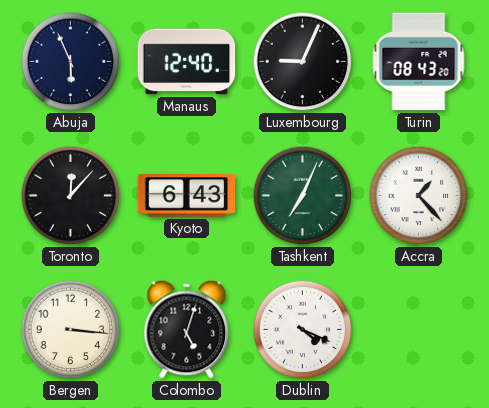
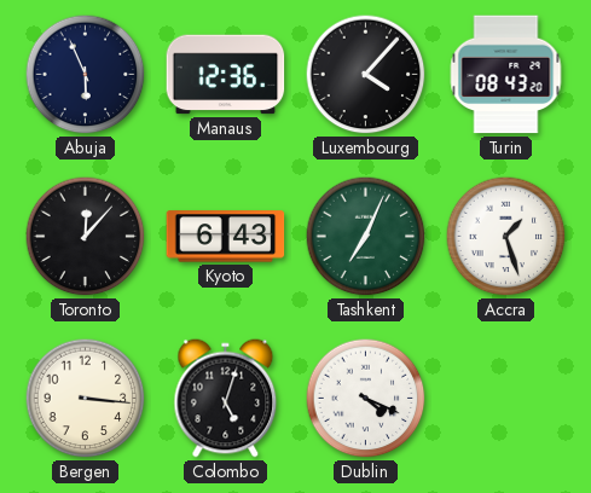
Manaus: 12:40 -> 12:36
Luxembourg: 9:04 -> 4:07
Accra: 1:23 -> 1:27
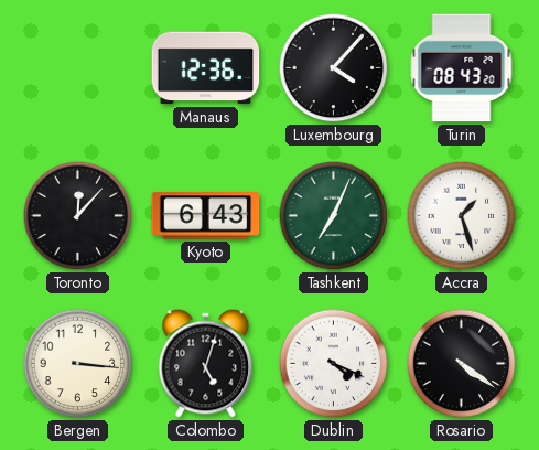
Abuja: 5:56 -> none
Rosario: none -> 4:21
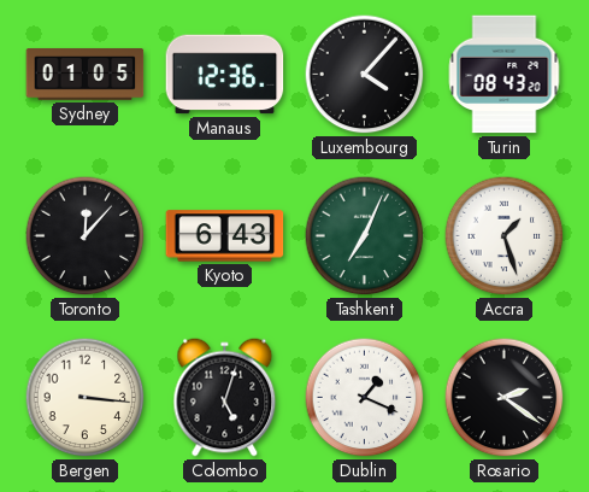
Sydney: none -> 01:05
Dublin: 4:19 -> 1:19
Rosario: 4:21 -> 2:21
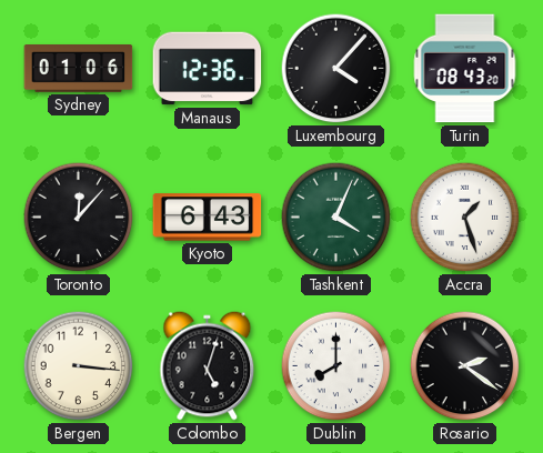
Sydney: 01:05 -> 01:06
Tashkent: 7:04 -> 4:04
Dublin: 1:19 -> 8:00
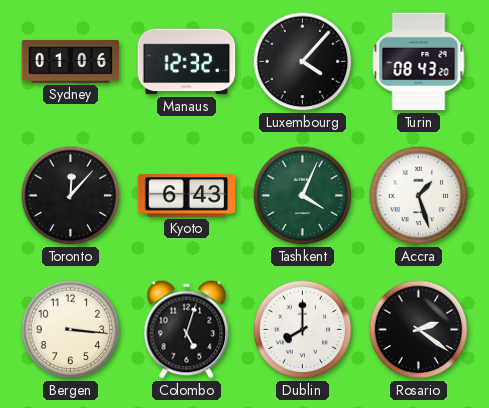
Manaus: 12:36 -> 12:32
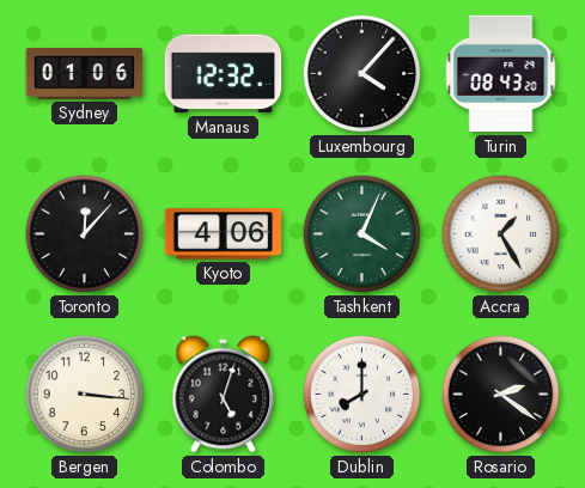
Kyoto: 6:43 -> 4:06
Accra: 1:27 -> 1:25
